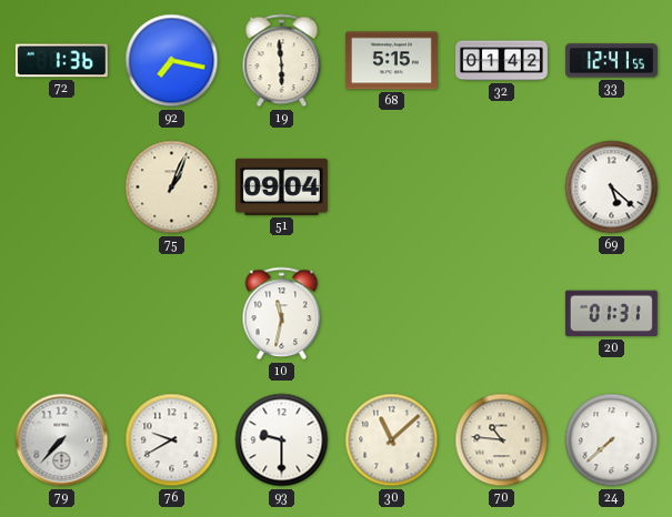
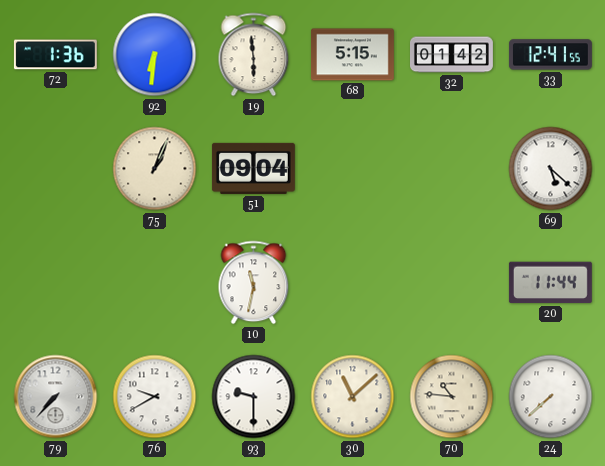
92: 7:17 -> 6:31
20: 01:31 -> 11:44
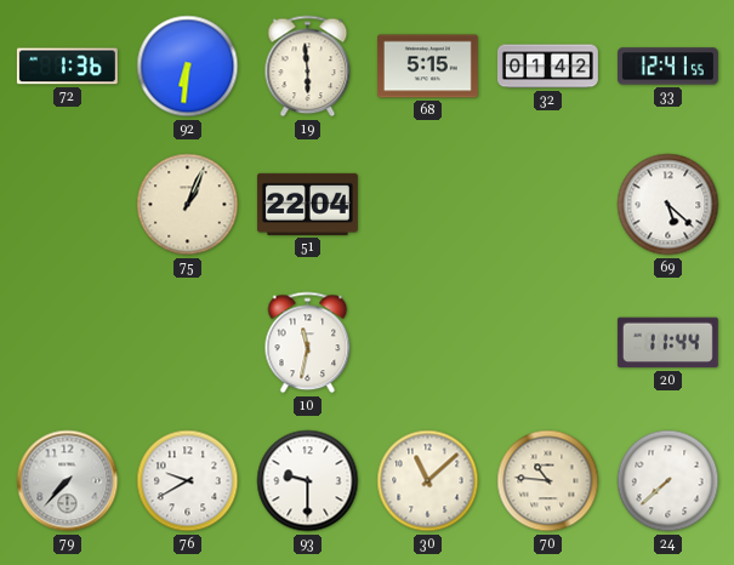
51: 09:04 -> 22:04
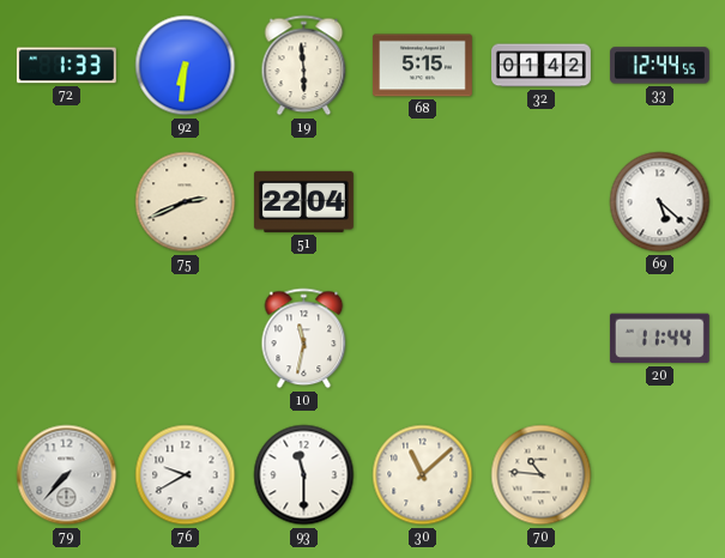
72: 1:36 -> 1:33
33: 12:41 -> 12:44
75: 1:04 -> 2:41
93: 9:30 -> 11:30
24: 7:38 -> none
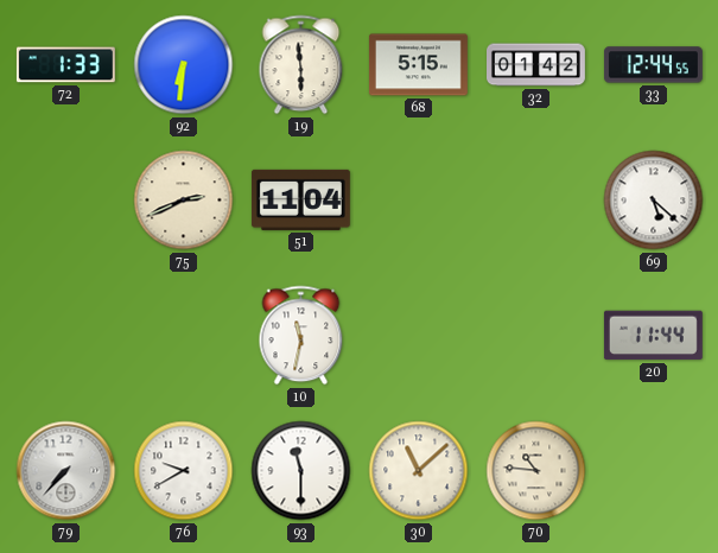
51: 22:04 -> 11:04
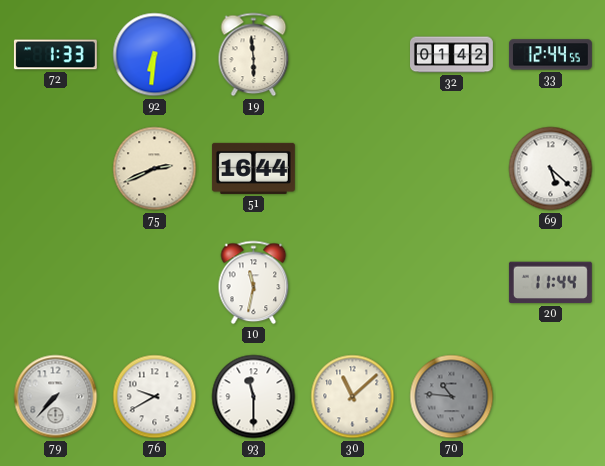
68: 5:15 -> none
51: 11:04 -> 16:44
70 dial: cream -> grey
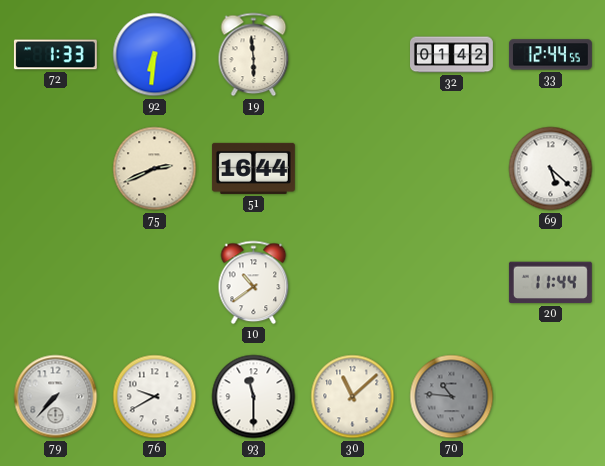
10: 11:32 -> 10:39
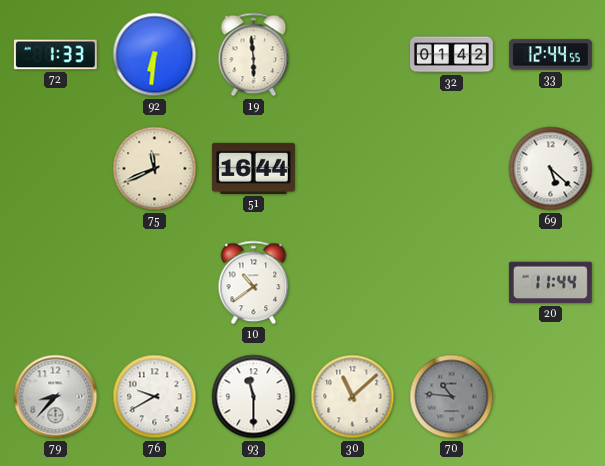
75: 2:41 -> 11:41
79: 7:37 -> 8:37
